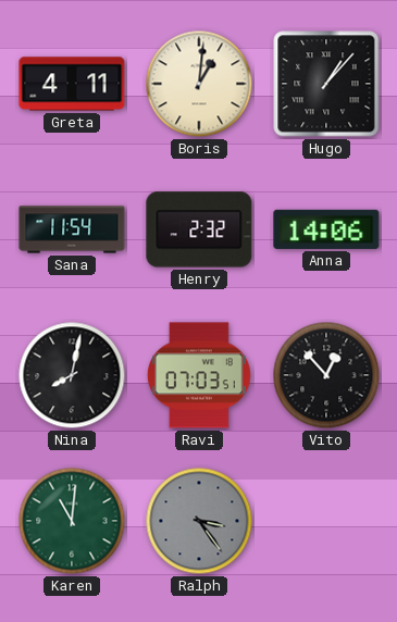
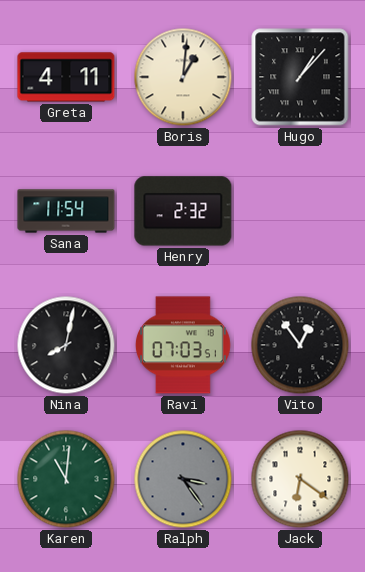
Anna: 14:06 -> none
Vito: 12:53 -> 12:54
Jack: none -> 6:21
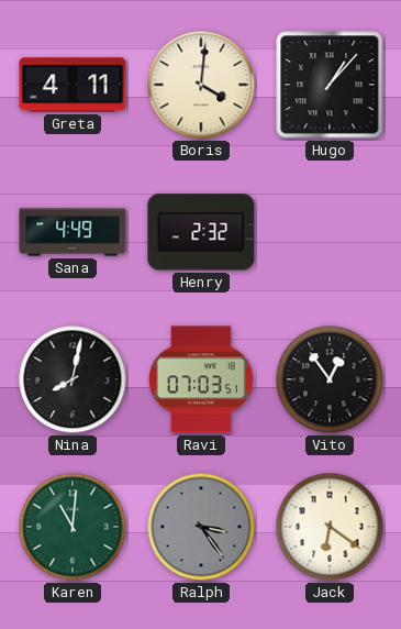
Boris: 1:01 -> 4:01
Sana: 11:54 -> 4:49
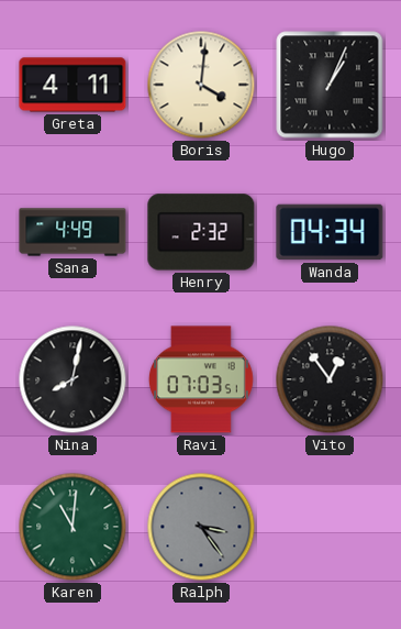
Hugo: 1:07 -> 1:04
Wanda: none -> 04:34
Jack: 6:21 -> none
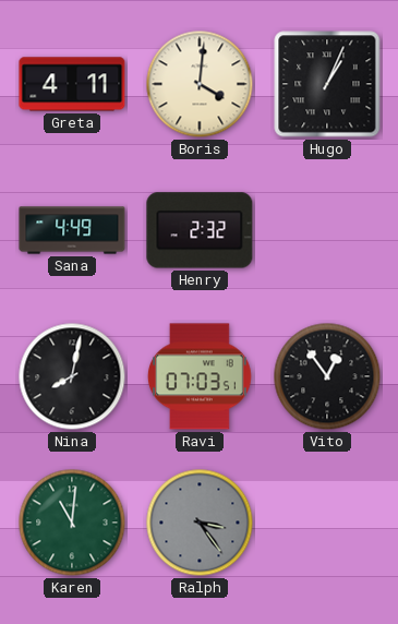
Wanda: 04:34 -> none
